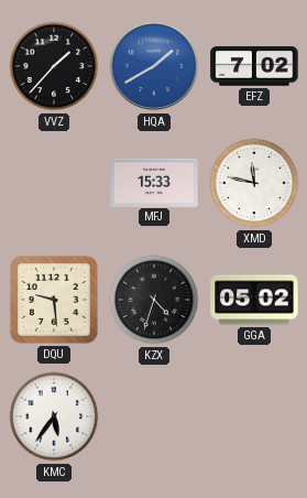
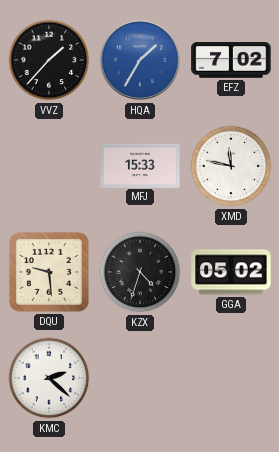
HQA: 1:40 -> 1:35
KMC: 5:36 -> 2:22
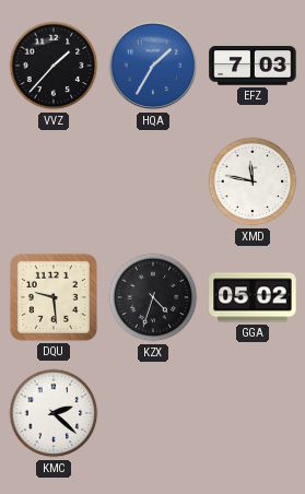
EFZ: 7:02 -> 7:03
MFJ: 15:33 -> none
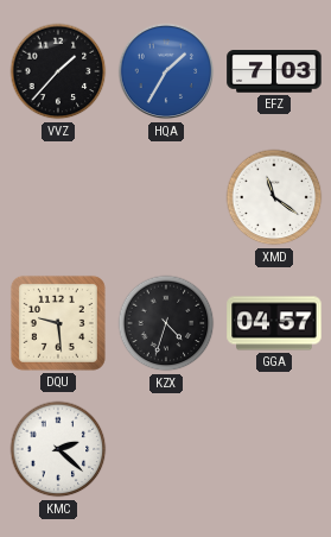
XMD: 11:47 -> 11:21
GGA: 05:02 -> 04:57
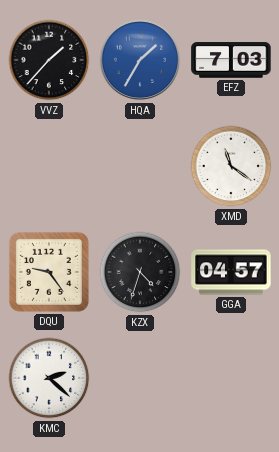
DQU: 9:29 -> 9:24
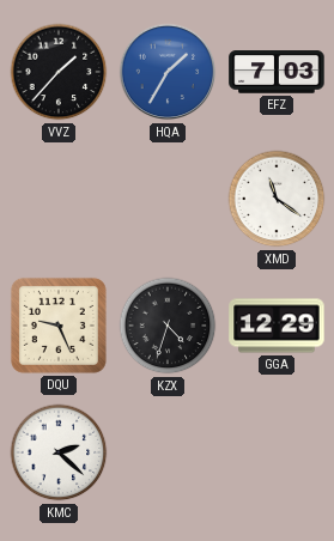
DQU: 9:24 -> 9:26
GGA: 04:57 -> 12:29
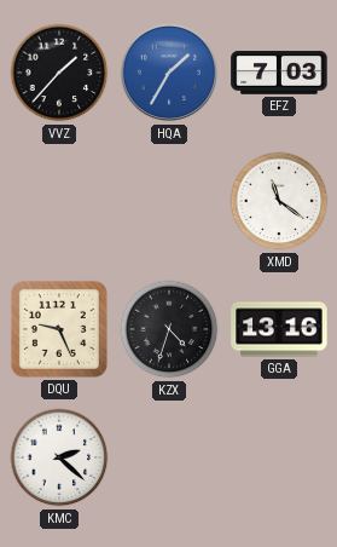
GGA: 12:29 -> 13:16
